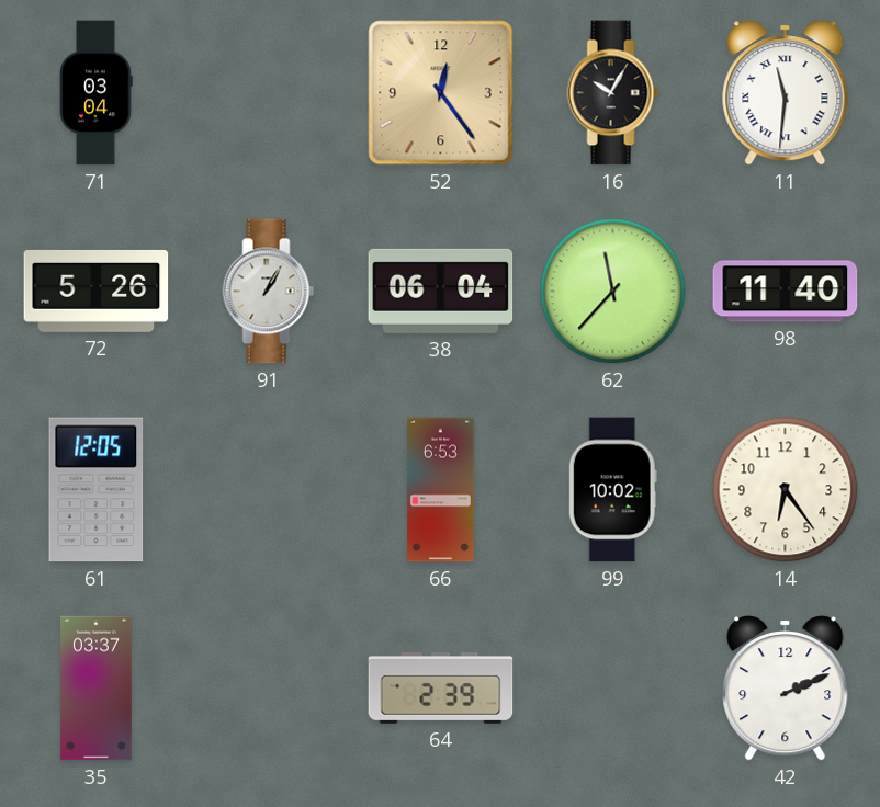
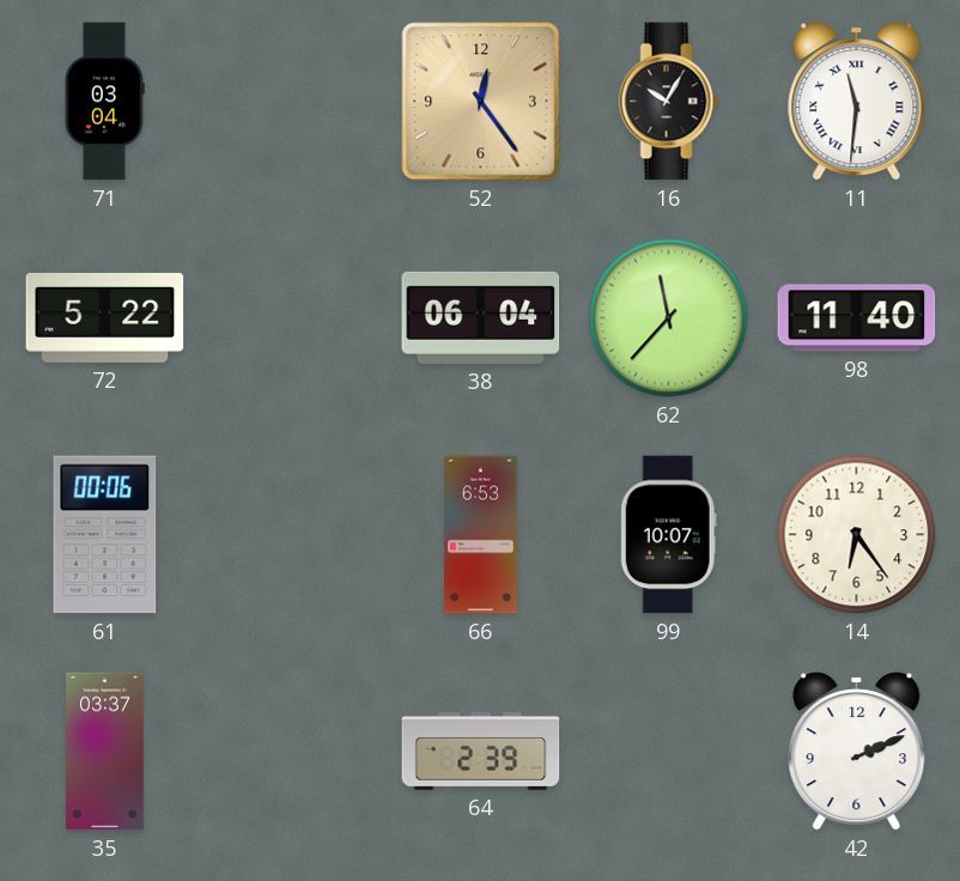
72: 5:26 -> 5:22
91: 1:05 -> none
61: 12:05 -> 00:06
99: 10:02 -> 10:07
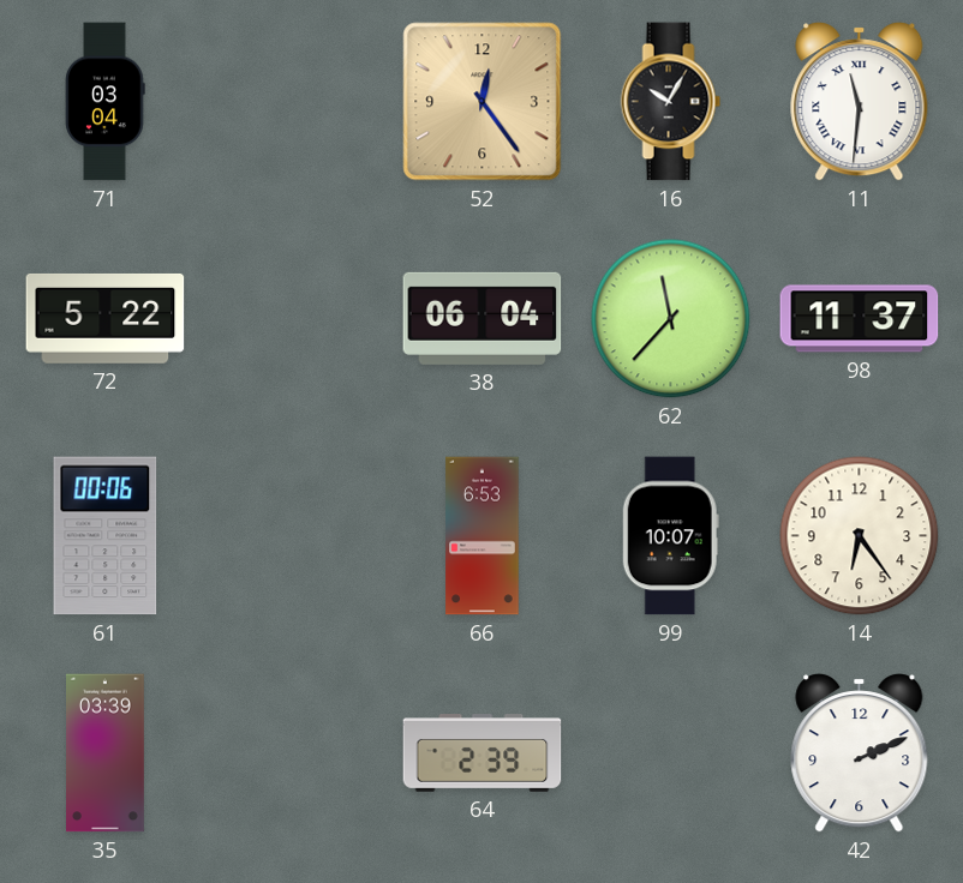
98: 11:40 -> 11:37
35: 03:37 -> 03:39
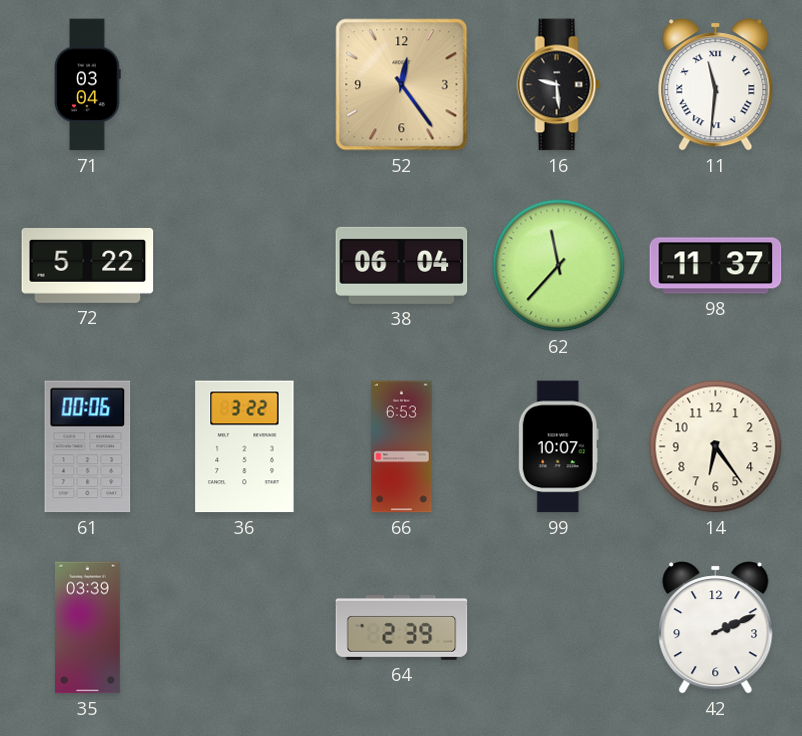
16: 10:05 -> 9:29
36: none -> 3:22
